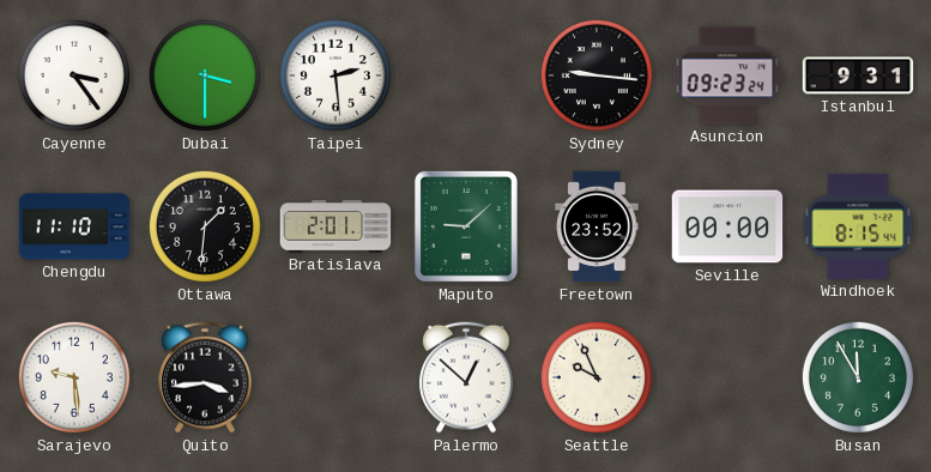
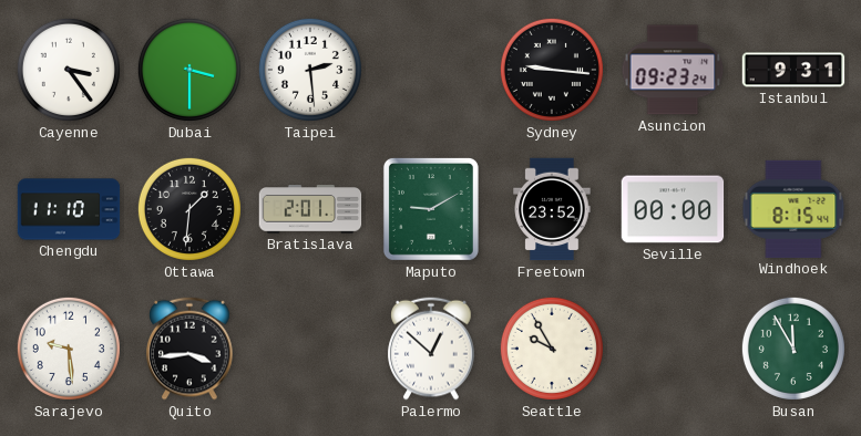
Maputo: 9:08 -> 9:10
Seattle: 9:56 -> 9:55
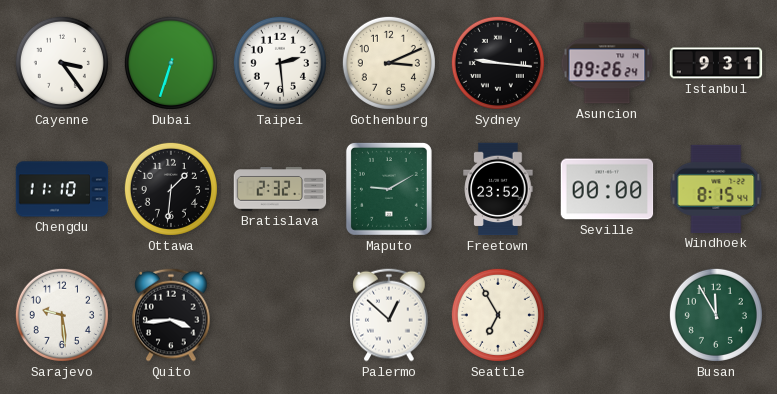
Dubai: 3:30 -> 6:33
Gothenburg: none -> 3:11
Asuncion: 09:23 -> 09:26
Bratislava: 2:01 -> 2:32
Seattle: 9:55 -> 6:55
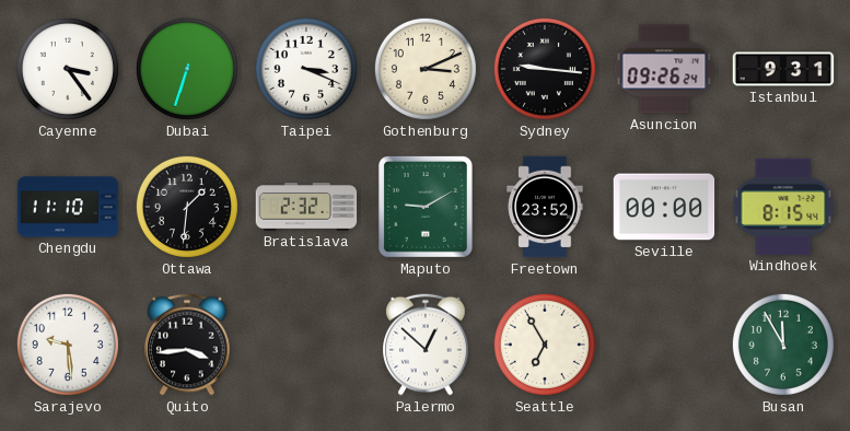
Taipei: 2:29 -> 3:19
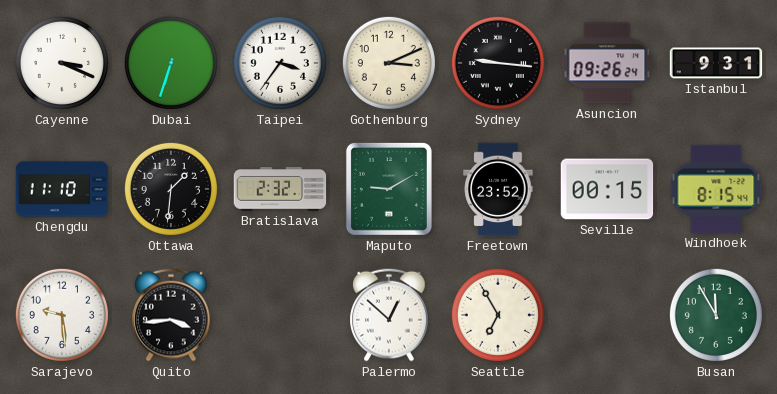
Cayenne: 3:24 -> 3:19
Taipei: 3:19 -> 3:36
Seville: 00:00 -> 00:15
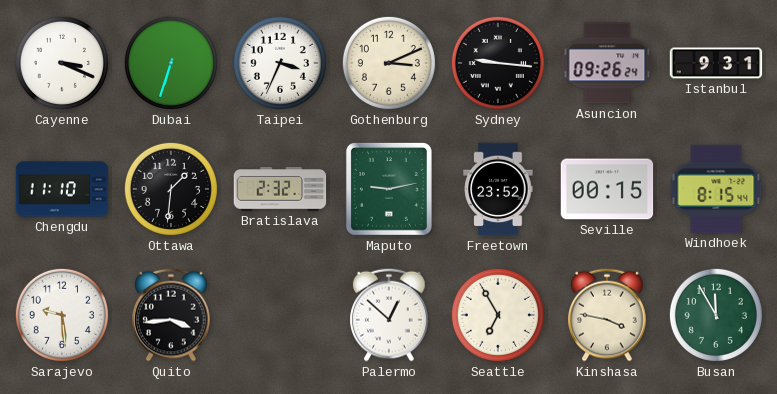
Taipei: 3:36 -> 3:34
Maputo: 9:10 -> 9:13
Kinshasa: none -> 3:47
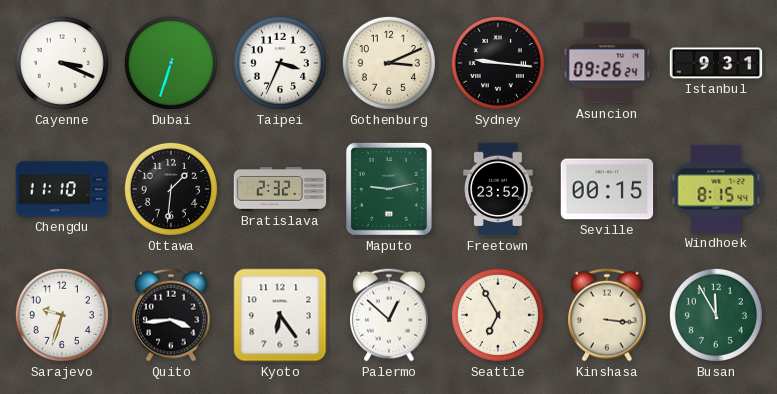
Sarajevo: 9:29 -> 9:33
Kyoto: none -> 6:24
Kinshasa: 3:47 -> 3:16
